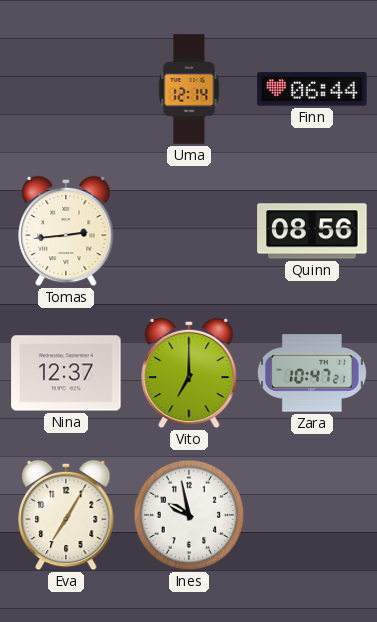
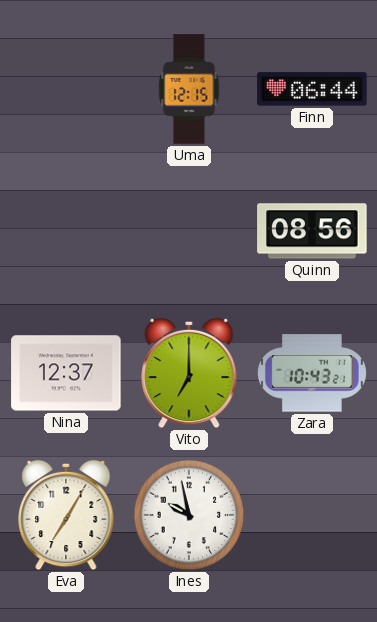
Uma: 12:14 -> 12:15
Tomas: 2:44 -> none
Zara: 10:47 -> 10:43
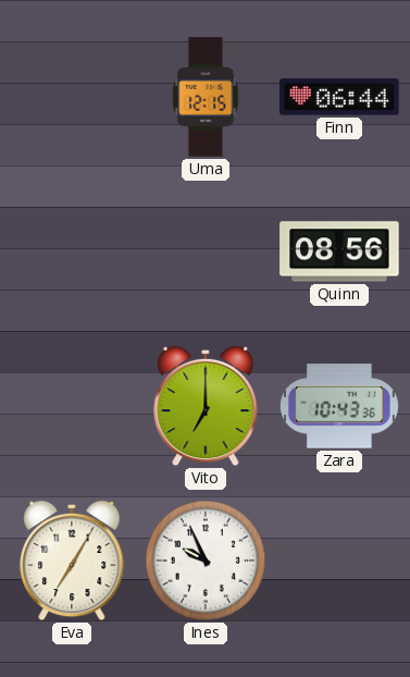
Nina: 12:37 -> none
Zara: 10:43:21 -> 10:43:36
Ines: 9:58 -> 9:56
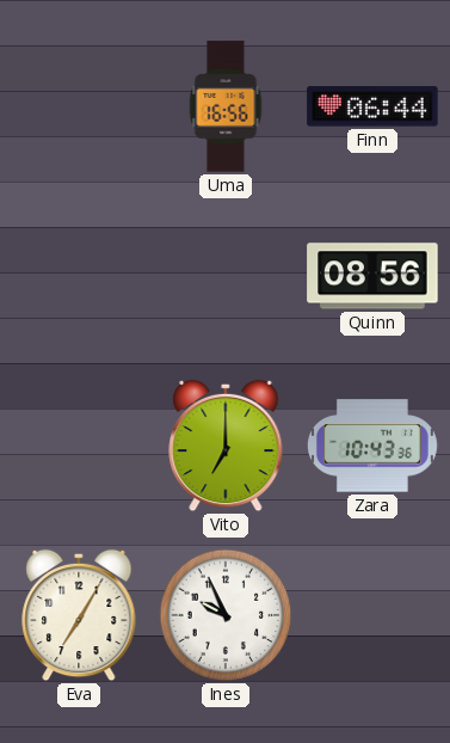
Uma: 12:15 -> 16:56
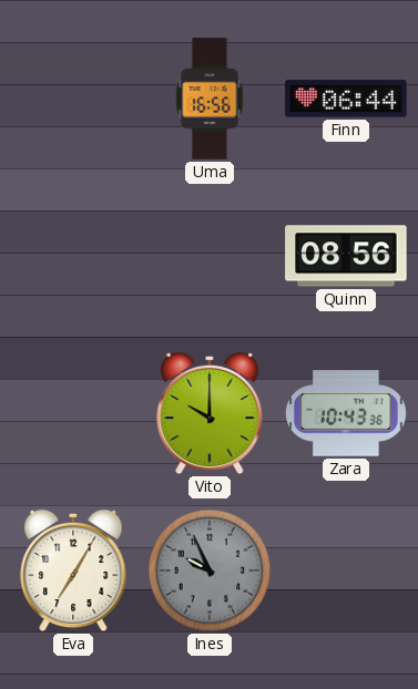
Vito: 7:00 -> 10:00
Ines dial: white -> grey
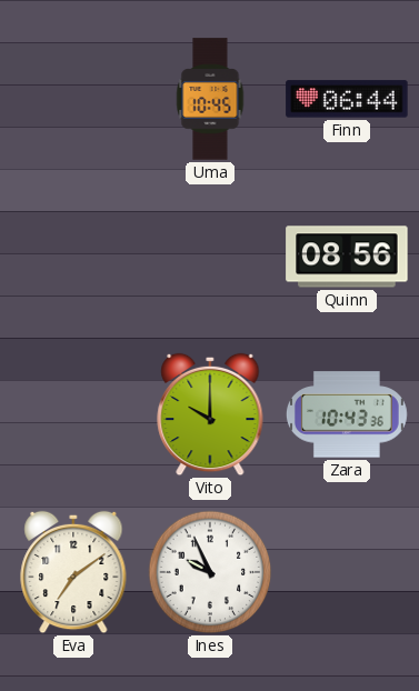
Uma: 16:56 -> 10:45
Eva: 7:05 -> 7:09
Ines dial: grey -> white
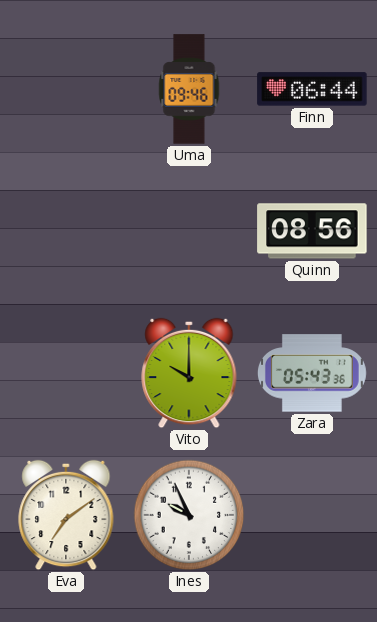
Uma: 10:45 -> 09:46
Zara: 10:43 -> 05:43
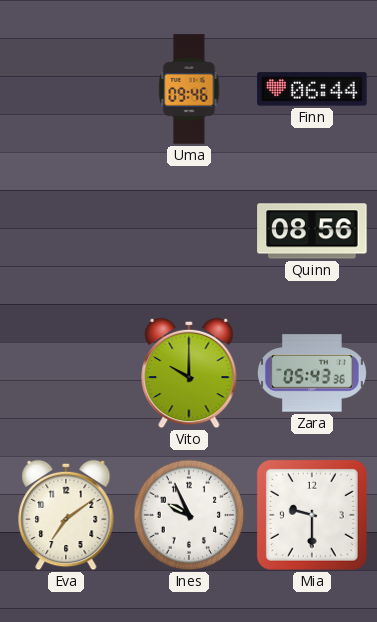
Mia: none -> 9:30
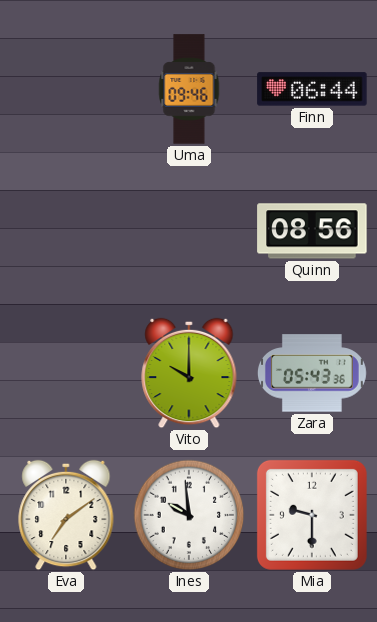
Ines: 9:56 -> 9:59
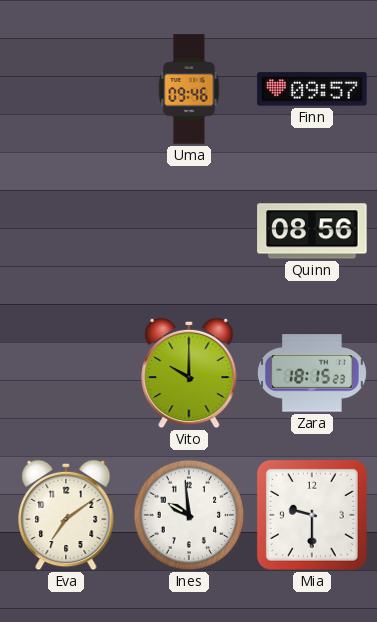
Finn: 06:44 -> 09:57
Zara: 05:43 -> 18:15
